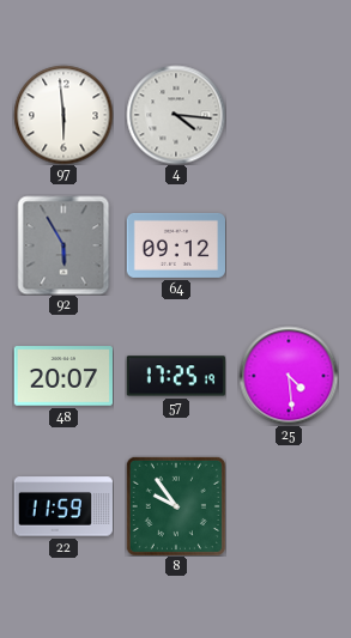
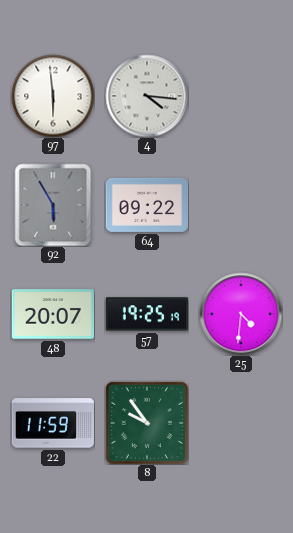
64: 09:12 -> 09:22
57: 17:25 -> 19:25
25: 4:29 -> 4:31
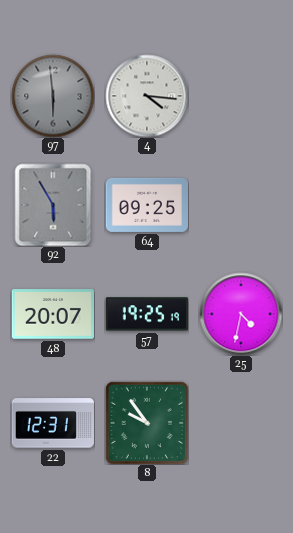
97 dial: white -> grey
64: 09:22 -> 09:25
25: 4:31 -> 4:32
22: 11:59 -> 12:31
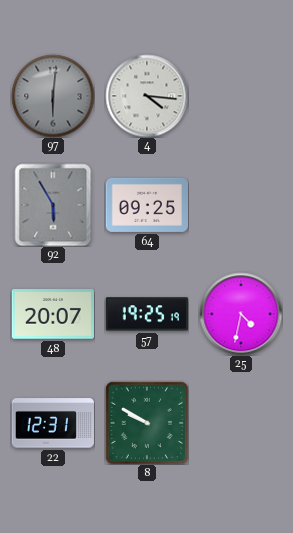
97: 5:59 -> 6:01
8: 9:54 -> 9:50
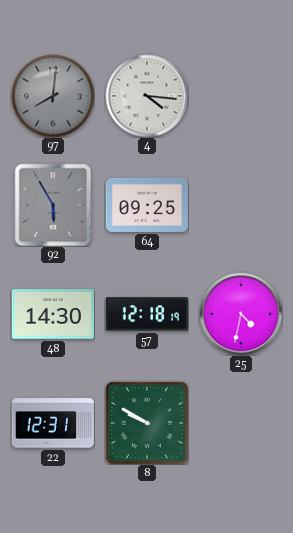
97: 6:01 -> 8:01
48: 20:07 -> 14:30
57: 19:25 -> 12:18
